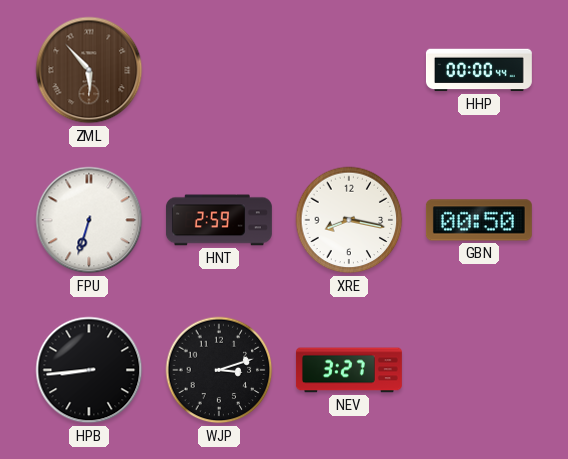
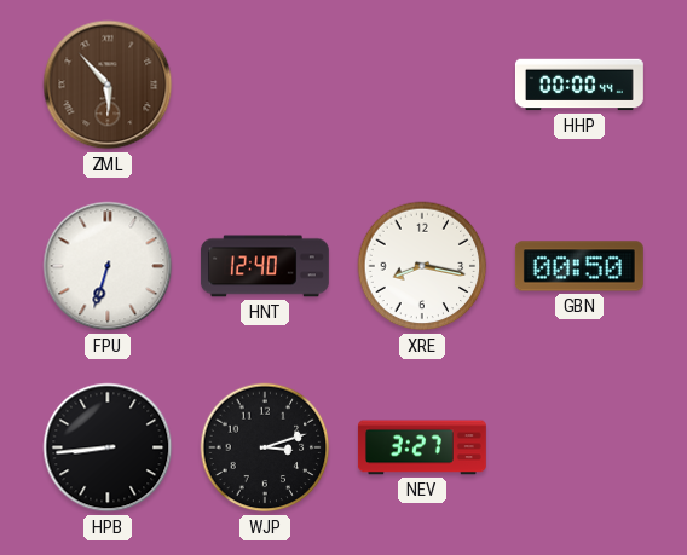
HNT: 2:59 -> 12:40
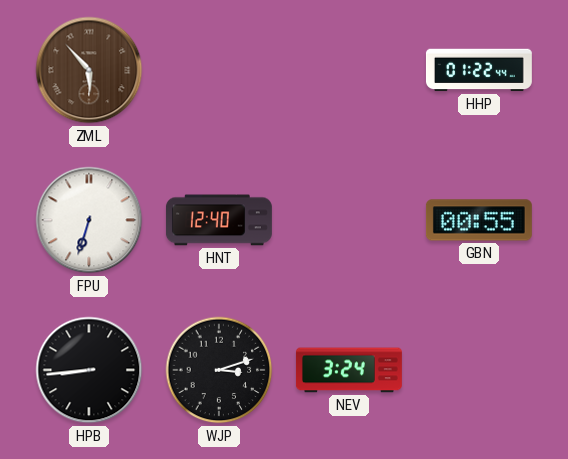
HHP: 00:00 -> 01:22
XRE: 8:17 -> none
GBN: 00:50 -> 00:55
NEV: 3:27 -> 3:24
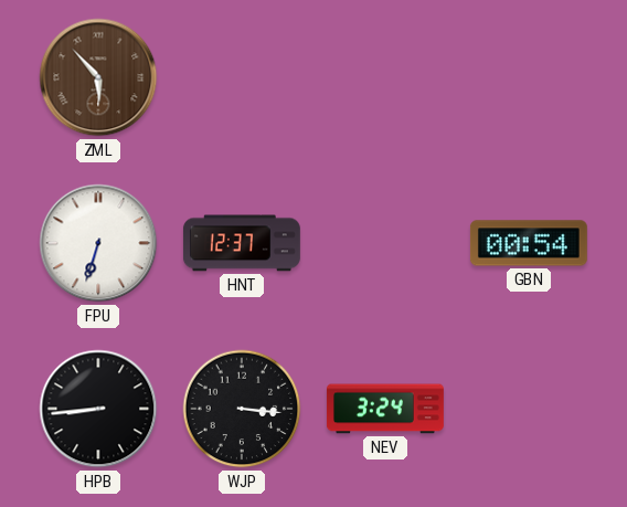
HHP: 01:22 -> none
HNT: 12:40 -> 12:37
GBN: 00:55 -> 00:54
WJP: 3:12 -> 3:16
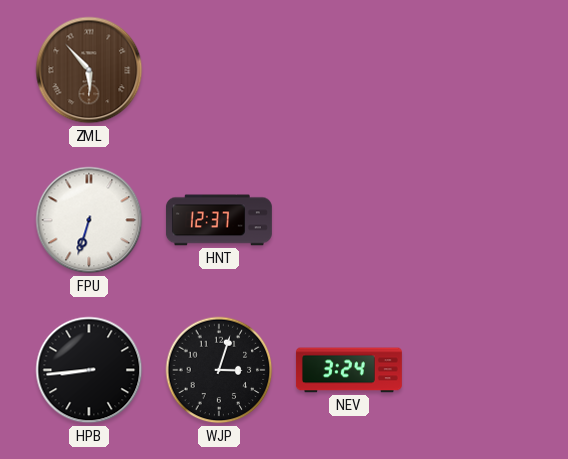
GBN: 00:54 -> none
WJP: 3:16 -> 3:03
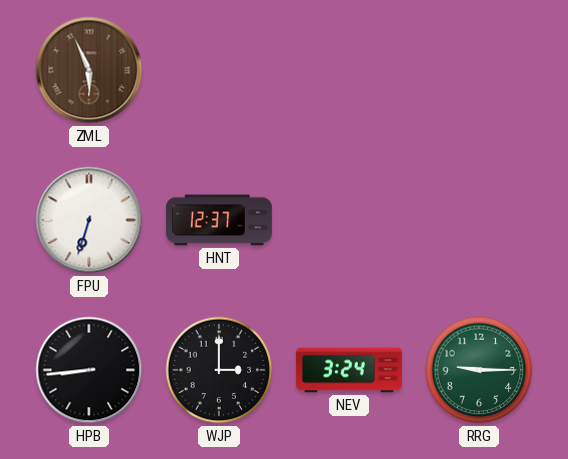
ZML: 5:53 -> 5:56
WJP: 3:03 -> 3:00
RRG: none -> 9:15
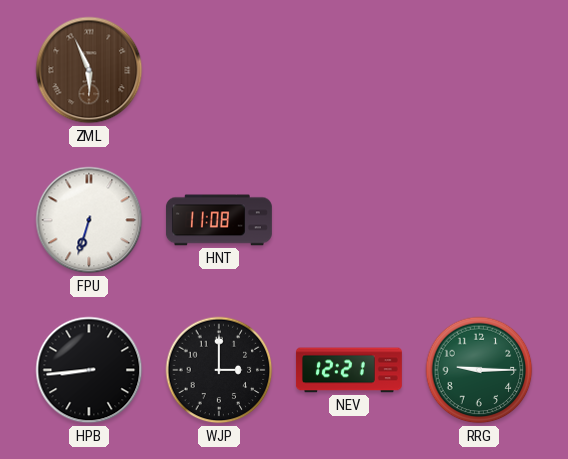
HNT: 12:37 -> 11:08
NEV: 3:24 -> 12:21
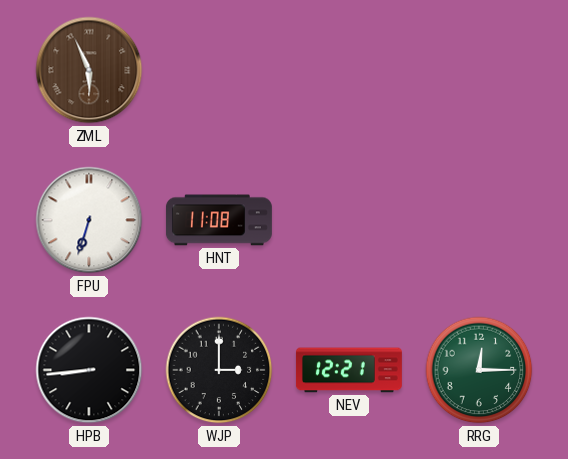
RRG: 9:15 -> 12:15
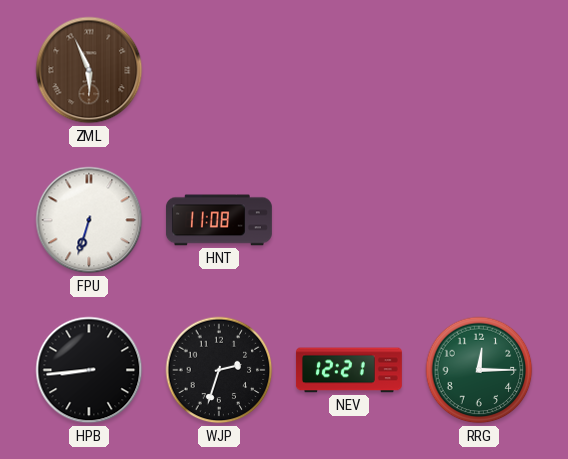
WJP: 3:00 -> 2:33
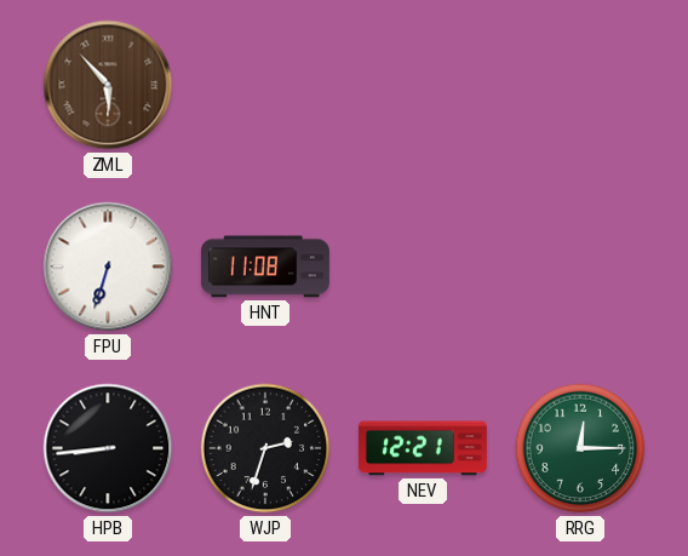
ZML: 5:56 -> 5:53
